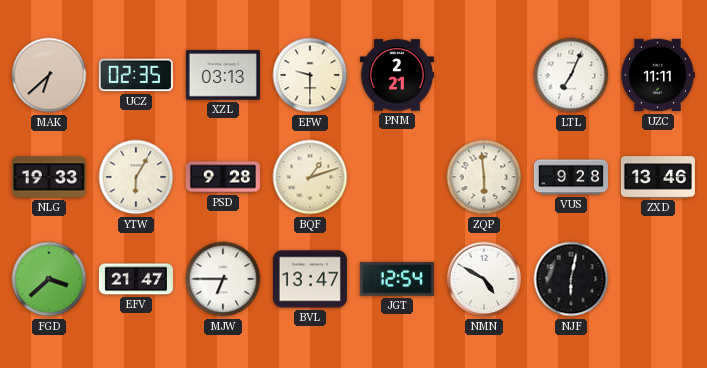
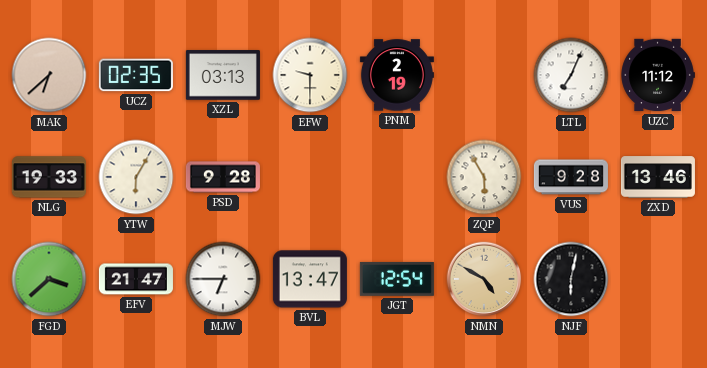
PNM: 2:21 -> 2:19
UZC: 11:11 -> 11:12
BQF: 1:12 -> none
ZQP: 5:59 -> 5:55
NMN dial: white -> champagne
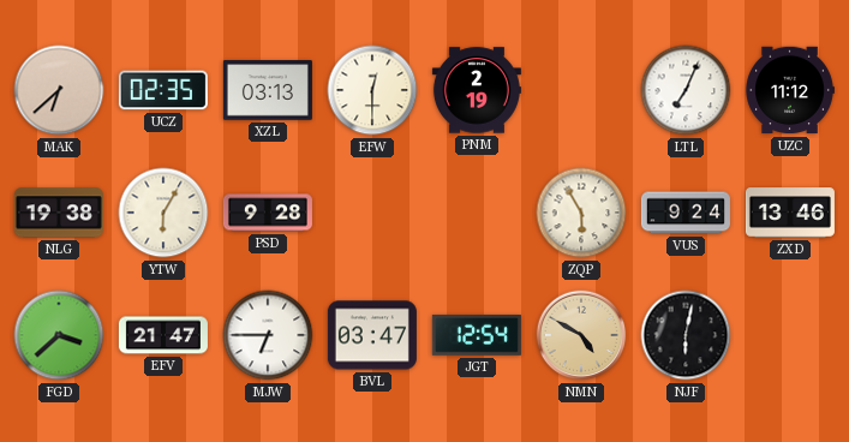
EFW: 9:30 -> 12:30
NLG: 19:33 -> 19:38
VUS: 9:28 -> 9:24
BVL: 13:47 -> 03:47
